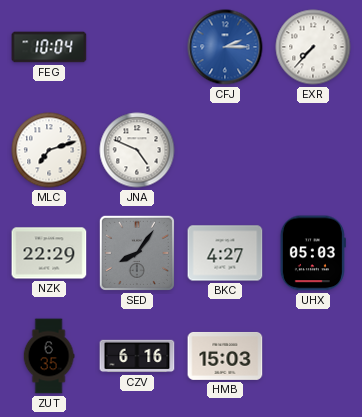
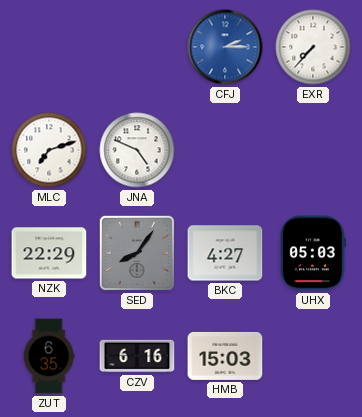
FEG: 10:04 -> none
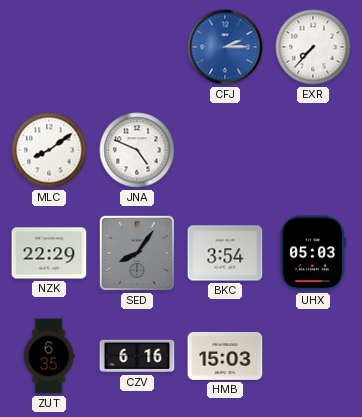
MLC: 7:12 -> 8:09
BKC: 4:27 -> 3:54
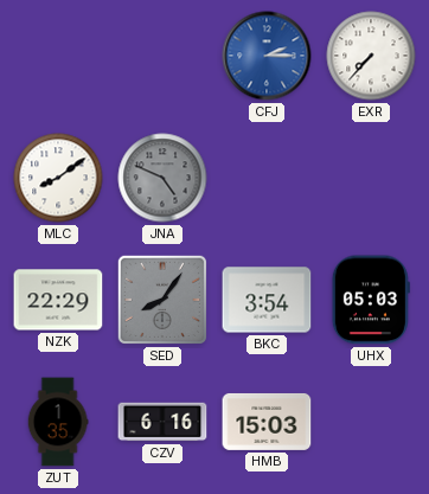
JNA dial: white -> grey
ZUT: 6:35 -> 1:35
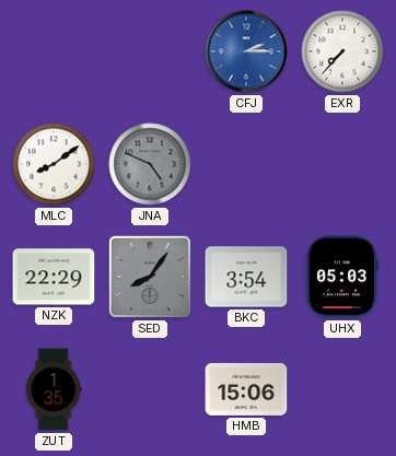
CZV: 6:16 -> none
HMB: 15:03 -> 15:06
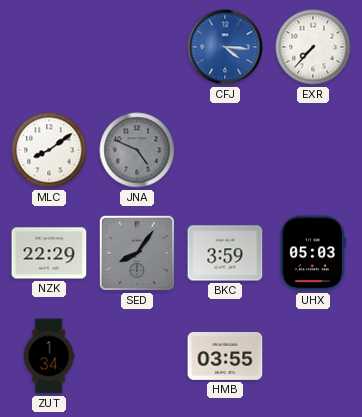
CFJ: 2:15 -> 4:16
BKC: 3:54 -> 3:59
ZUT: 1:35 -> 1:34
HMB: 15:06 -> 03:55
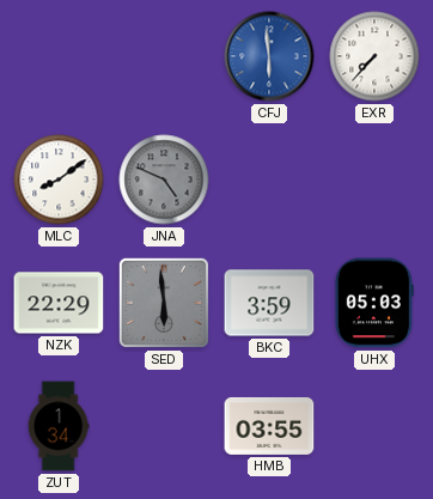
CFJ: 4:16 -> 5:59
SED: 8:06 -> 5:59
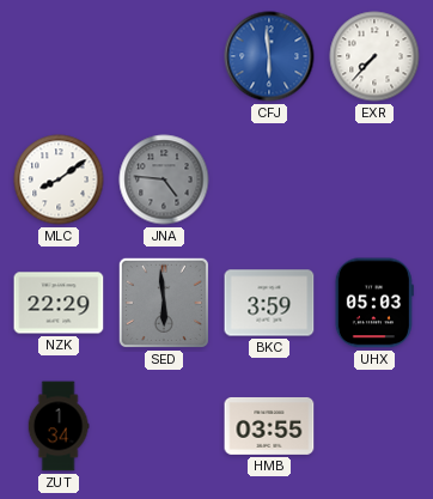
JNA: 4:49 -> 4:46
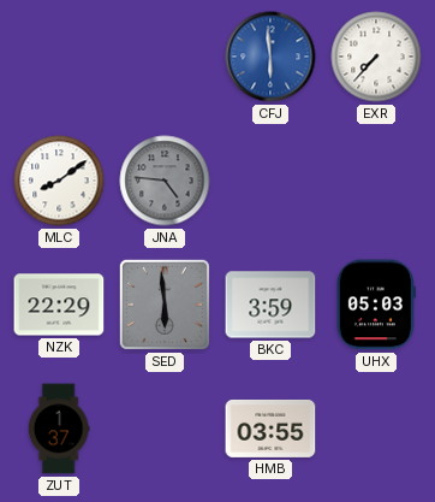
ZUT: 1:34 -> 1:37
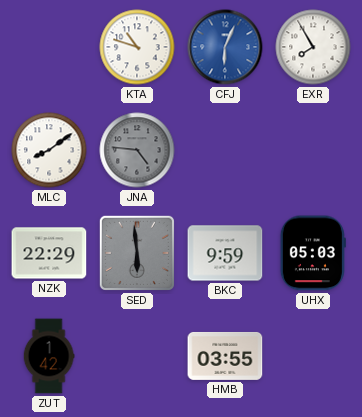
KTA: none -> 10:48
CFJ: 5:59 -> 6:04
EXR: 7:37 -> 7:55
BKC: 3:59 -> 9:59
ZUT: 1:37 -> 1:42
